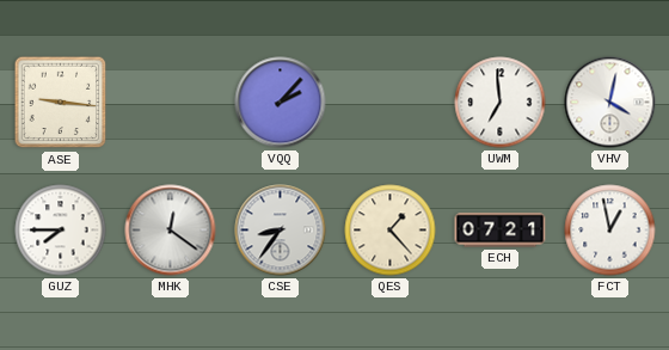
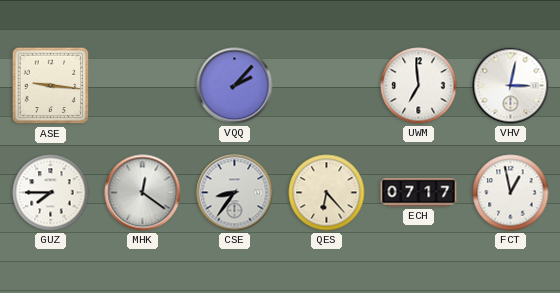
VHV: 4:02 -> 3:02
QES: 1:23 -> 6:23
ECH: 07:21 -> 07:17
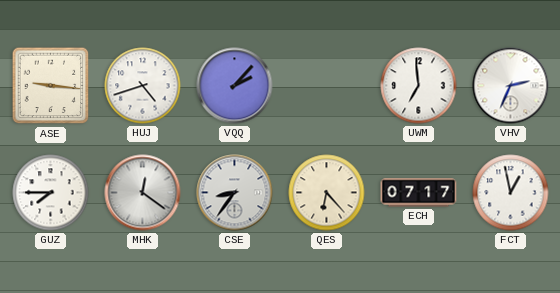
HUJ: none -> 4:42
VHV: 3:02 -> 2:34
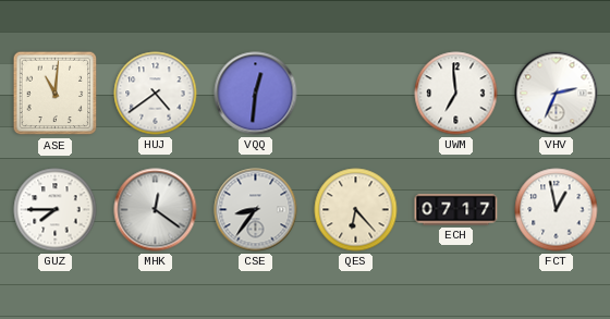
ASE: 9:16 -> 11:01
HUJ: 4:42 -> 4:39
VQQ: 2:07 -> 12:31
